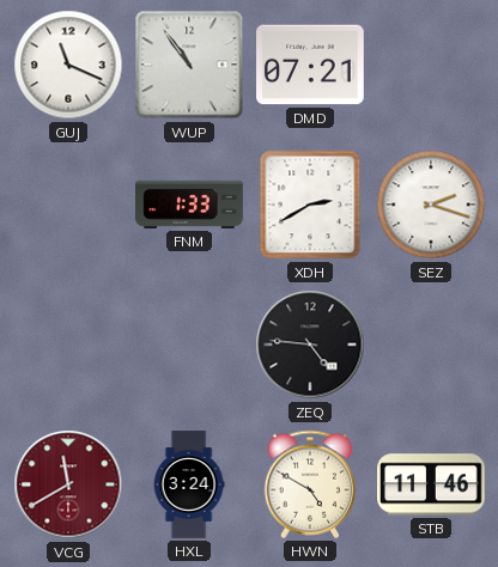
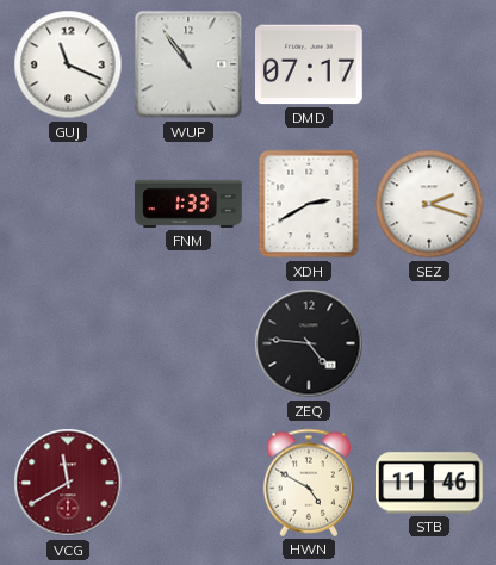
DMD: 07:21 -> 07:17
HXL: 3:24 -> none
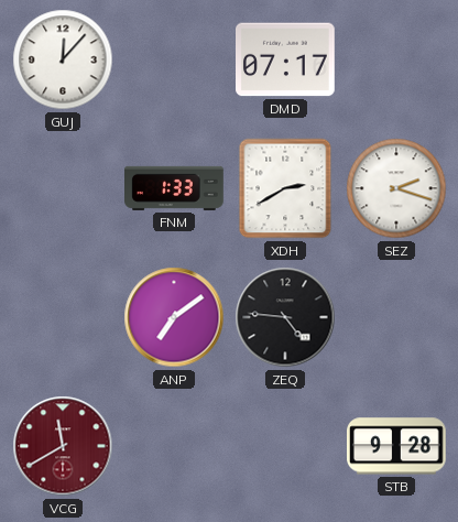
GUJ: 11:19 -> 12:07
WUP: 10:54 -> none
ANP: none -> 7:09
HWN: 4:50 -> none
STB: 11:46 -> 9:28
